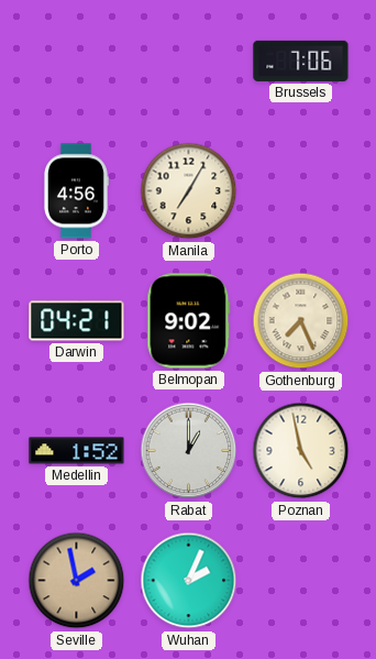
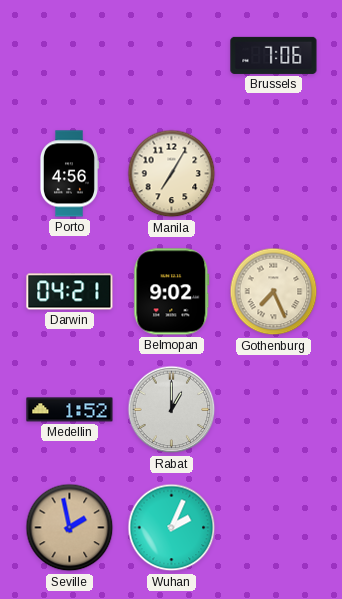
Poznan: 4:58 -> none
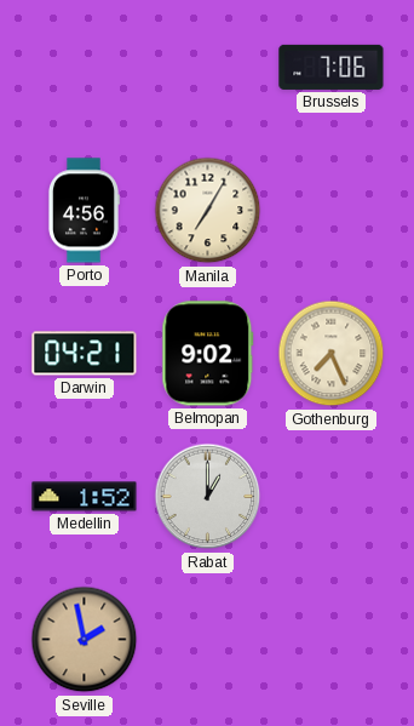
Wuhan: 2:04 -> none
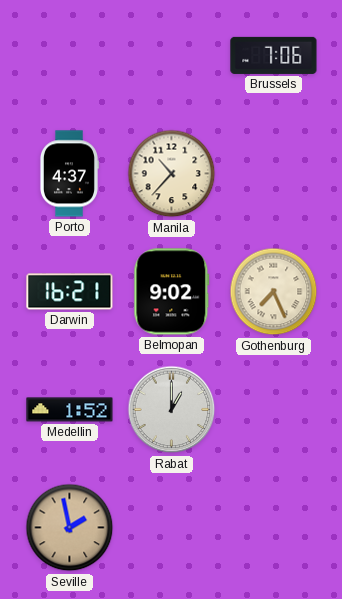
Porto: 4:56 -> 4:37
Manila: 7:05 -> 10:37
Darwin: 04:21 -> 16:21
